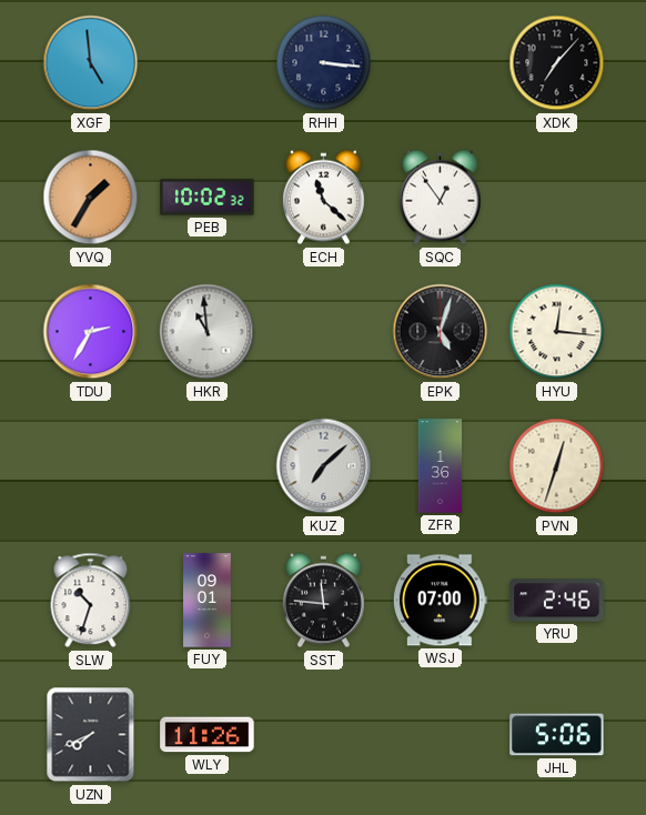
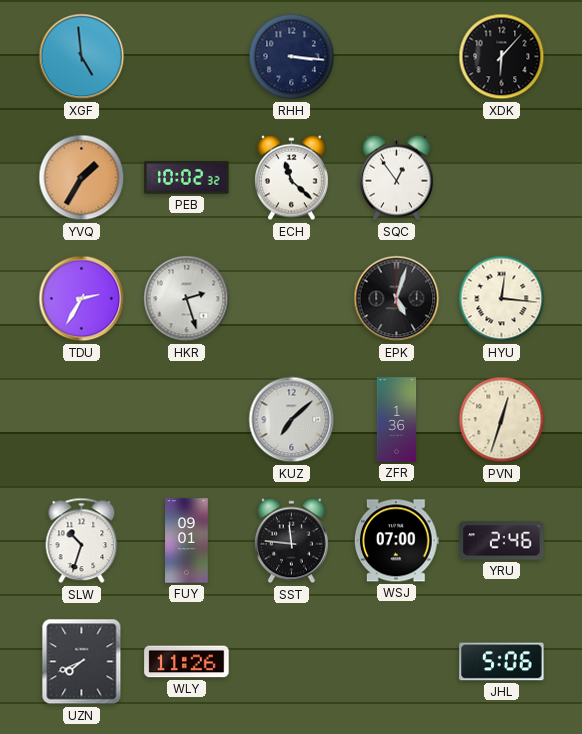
XDK: 7:07 -> 6:07
HKR: 10:59 -> 2:27
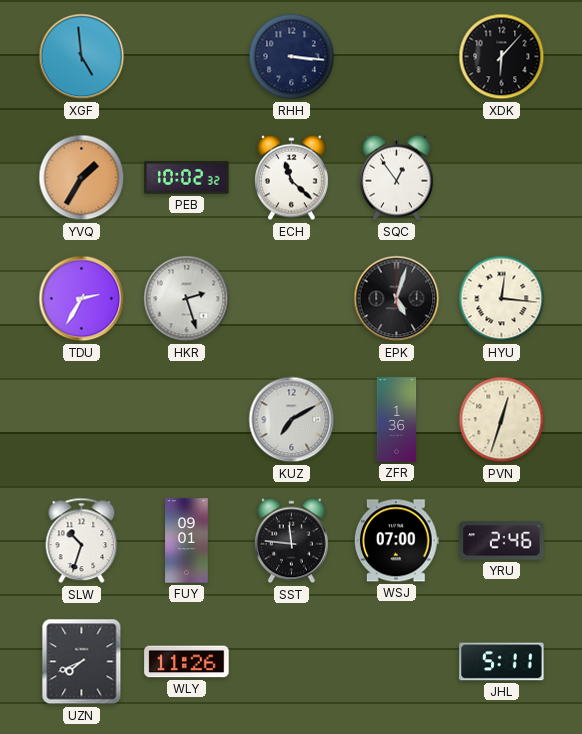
KUZ: 7:08 -> 7:10
JHL: 5:06 -> 5:11
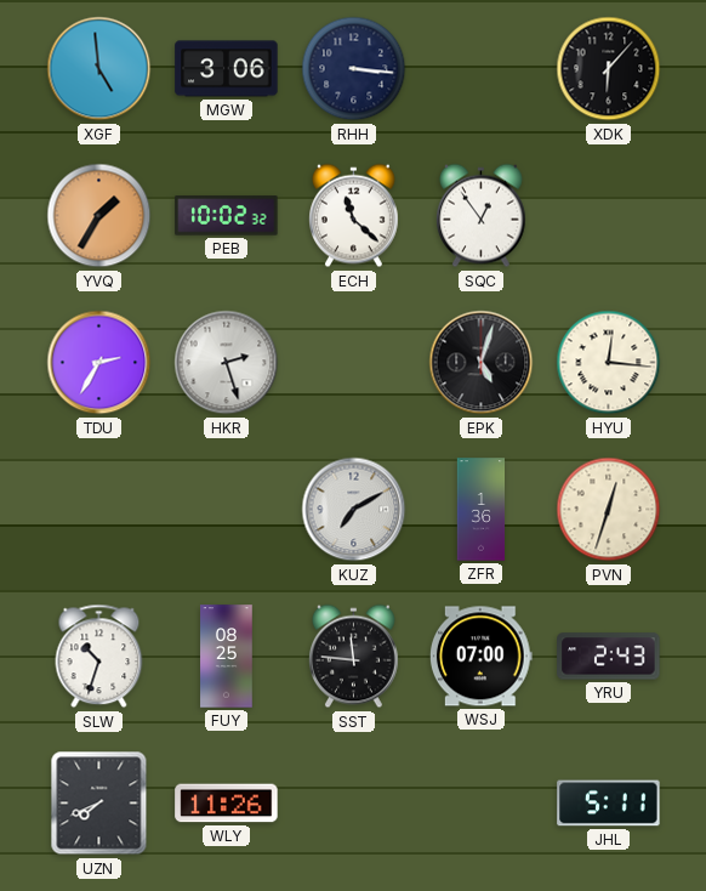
MGW: none -> 3:06
FUY: 09:01 -> 08:25
YRU: 2:46 -> 2:43
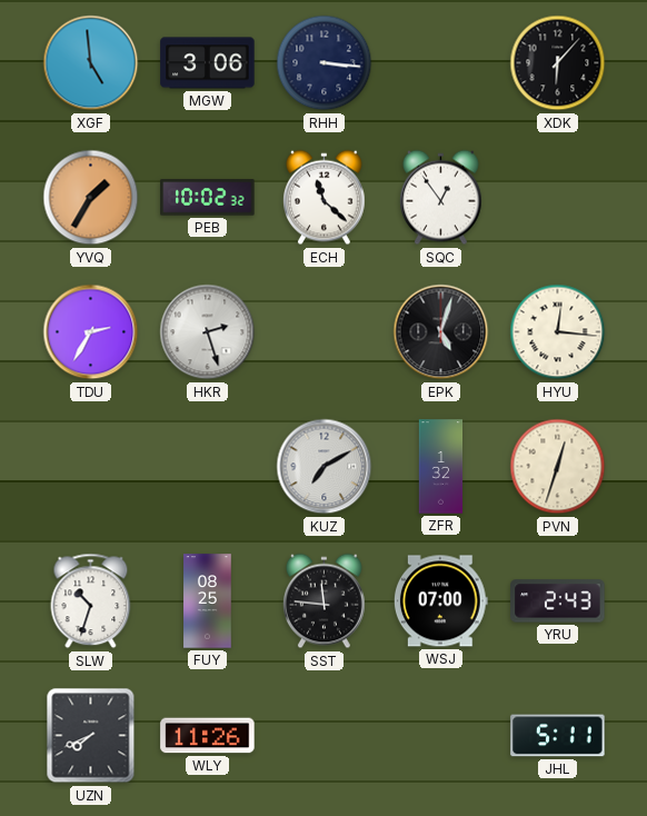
ZFR: 1:36 -> 1:32
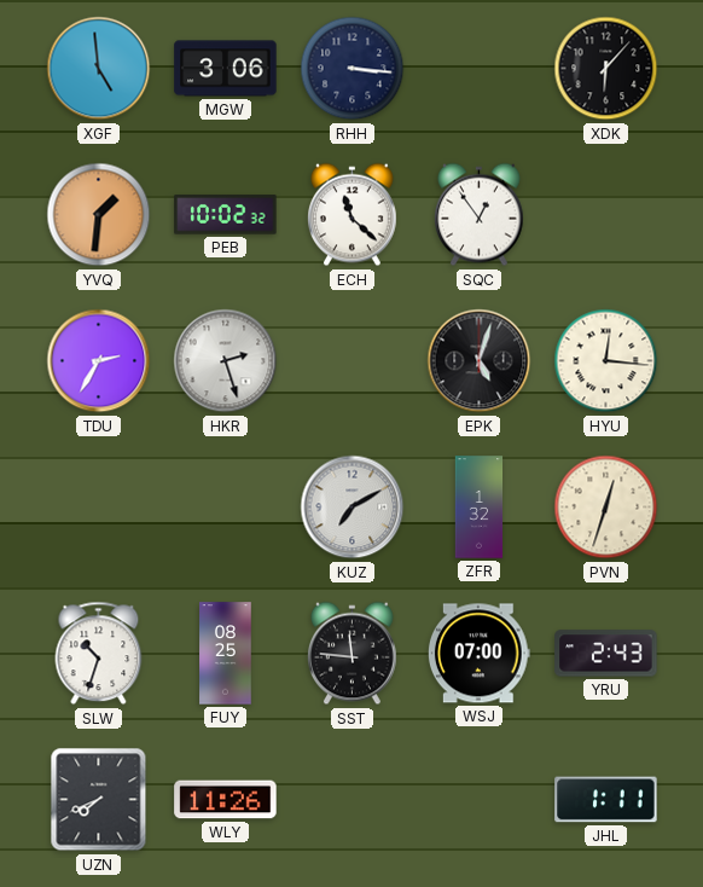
YVQ: 1:35 -> 1:31
JHL: 5:11 -> 1:11
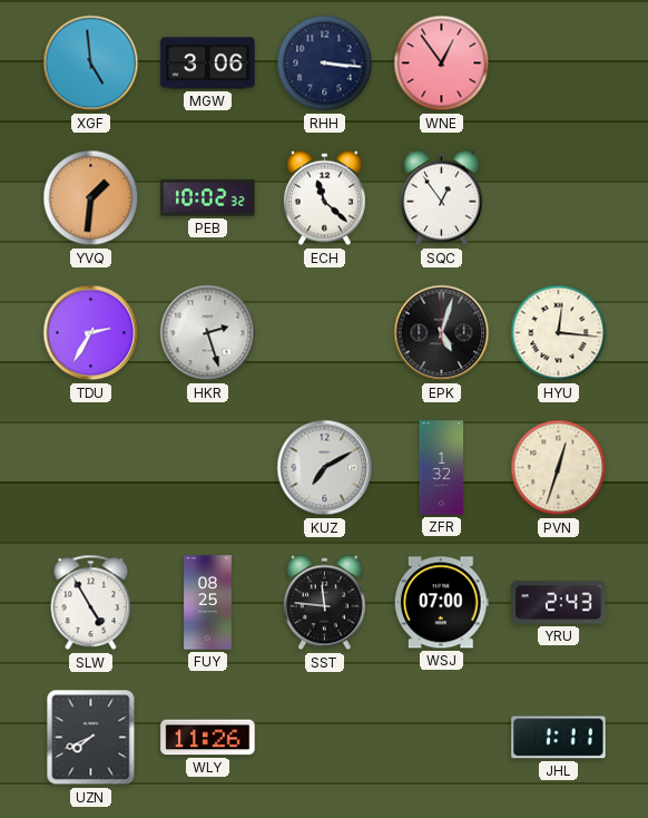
WNE: none -> 12:54
XDK: 6:07 -> none
SLW: 10:33 -> 4:55
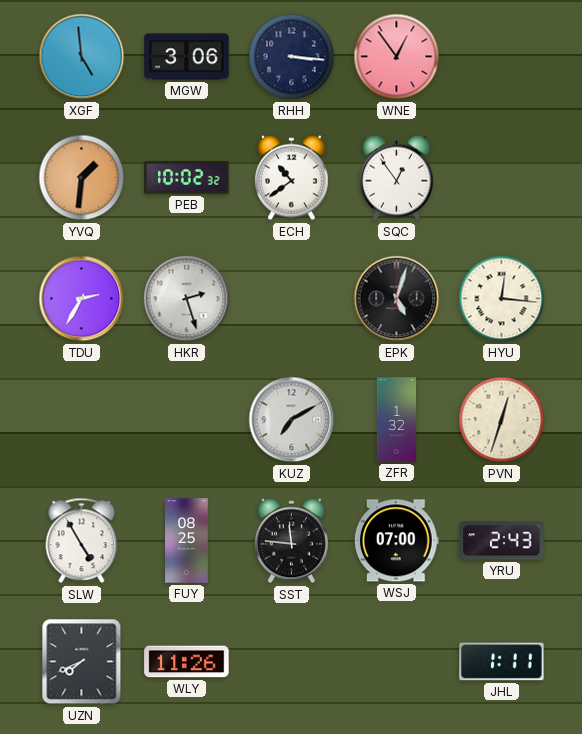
ECH: 11:22 -> 10:39
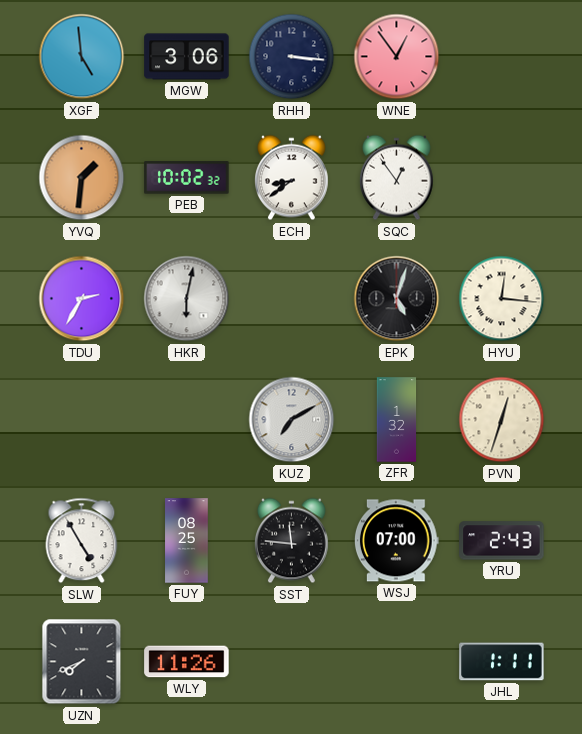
ECH: 10:39 -> 8:39
HKR: 2:27 -> 6:02
